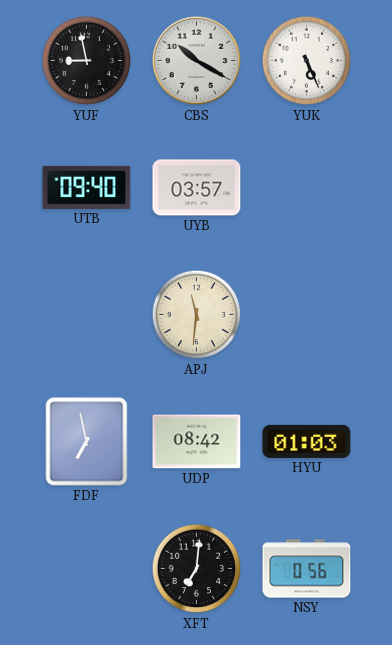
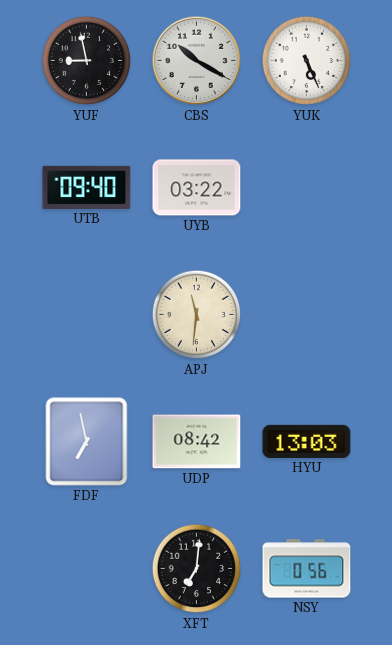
UYB: 03:57 -> 03:22
HYU: 01:03 -> 13:03
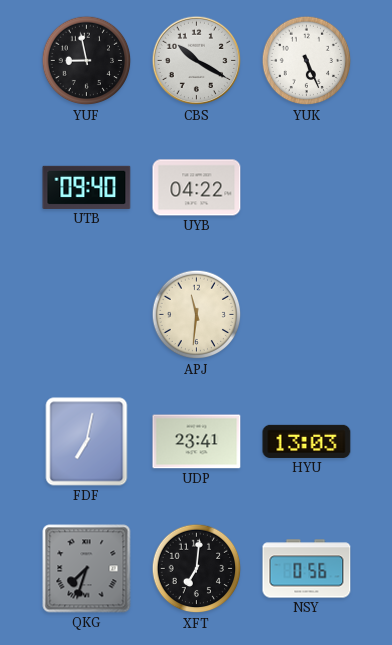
UYB: 03:22 -> 04:22
FDF: 6:58 -> 7:02
UDP: 08:42 -> 23:41
QKG: none -> 7:33
